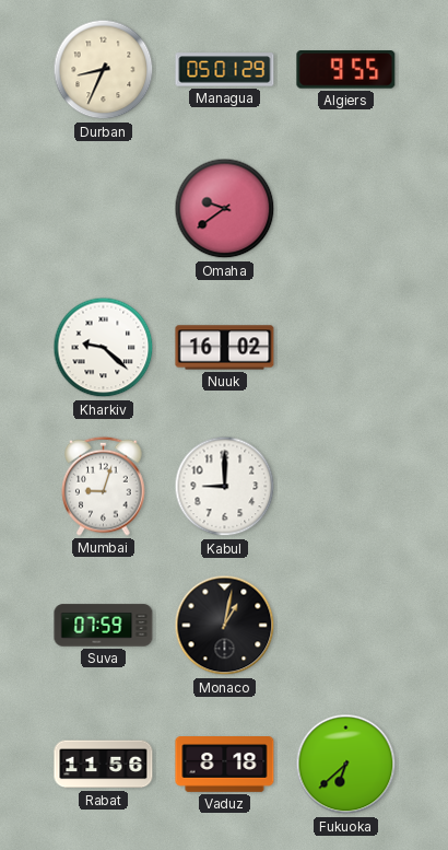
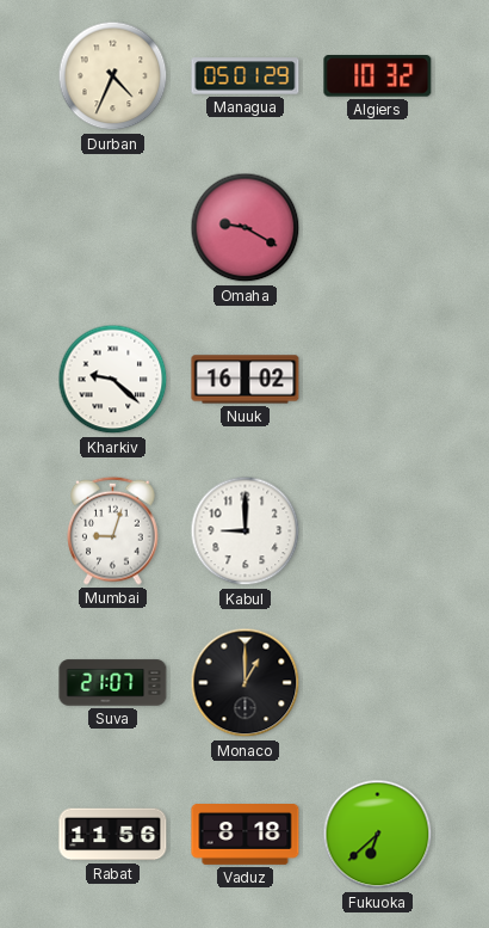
Durban: 8:34 -> 4:34
Algiers: 9:55 -> 10:32
Omaha: 9:39 -> 9:20
Suva: 07:59 -> 21:07
Monaco: 1:02 -> 1:00
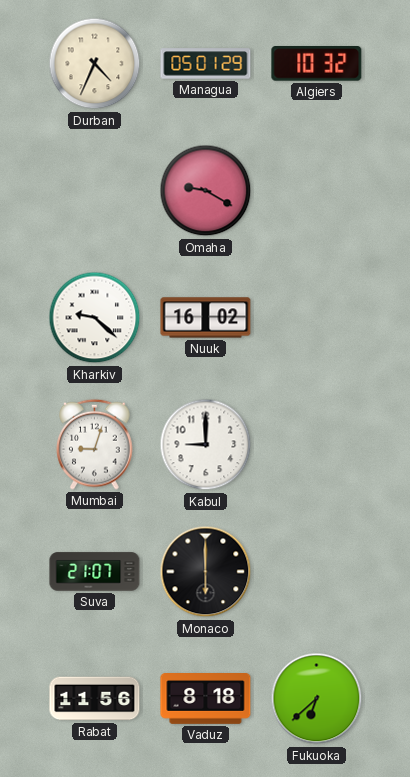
Monaco: 1:00 -> 6:00
